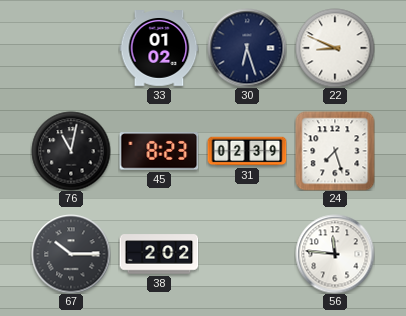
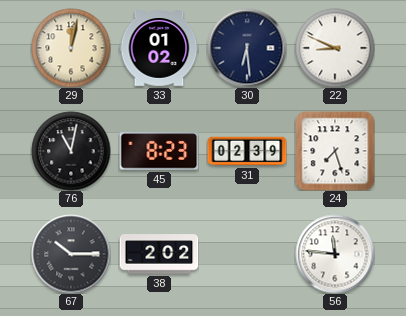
29: none -> 12:02
30: 6:27 -> 6:29
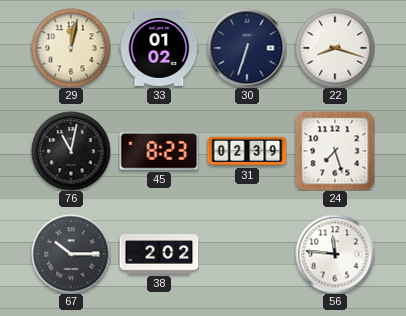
30: 6:29 -> 6:33
22: 8:49 -> 8:18
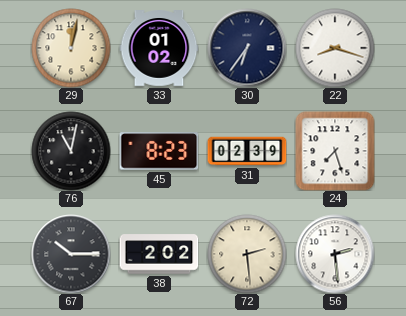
30: 6:33 -> 6:36
72: none -> 2:29
56: 11:46 -> 2:29
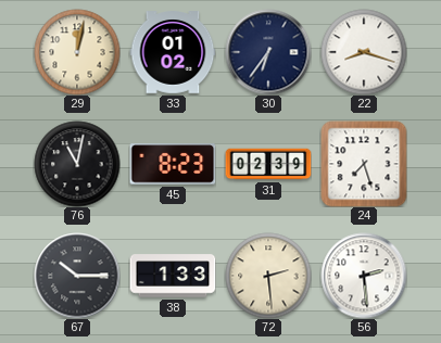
38: 2:02 -> 1:33
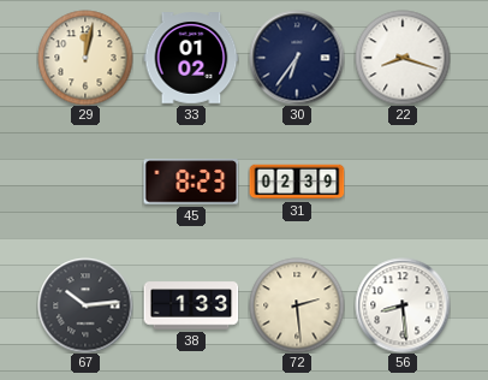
76: 11:02 -> none
24: 7:27 -> none
67: 10:15 -> 10:14
56: 2:29 -> 8:29
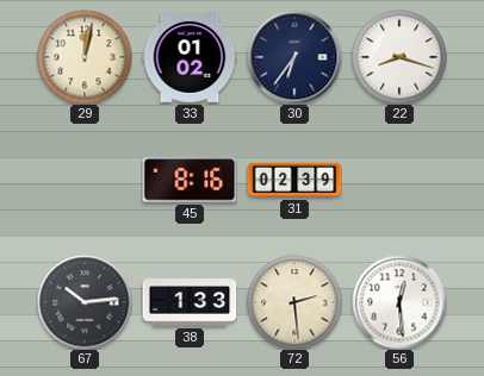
45: 8:23 -> 8:16
56: 8:29 -> 12:29
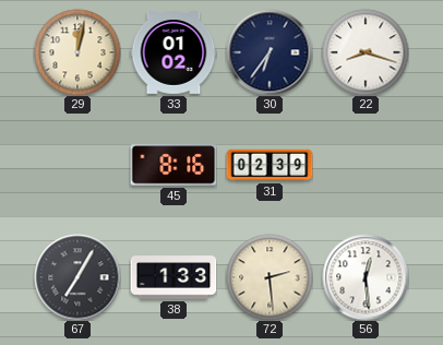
67: 10:14 -> 7:05
